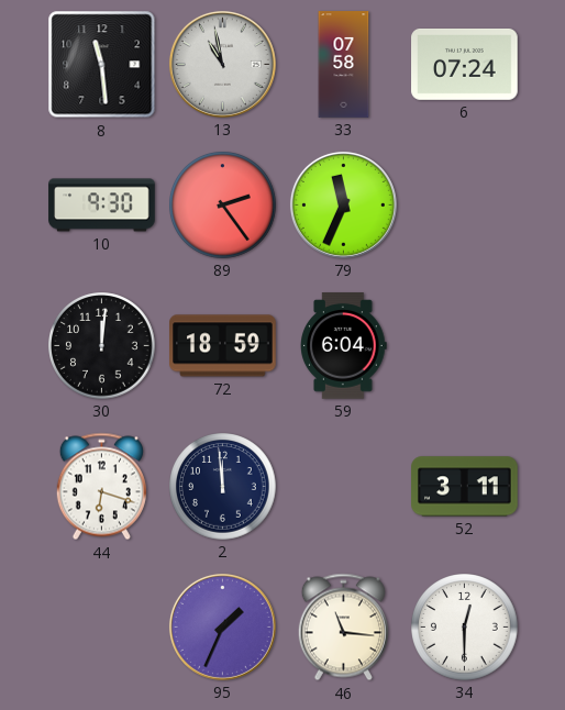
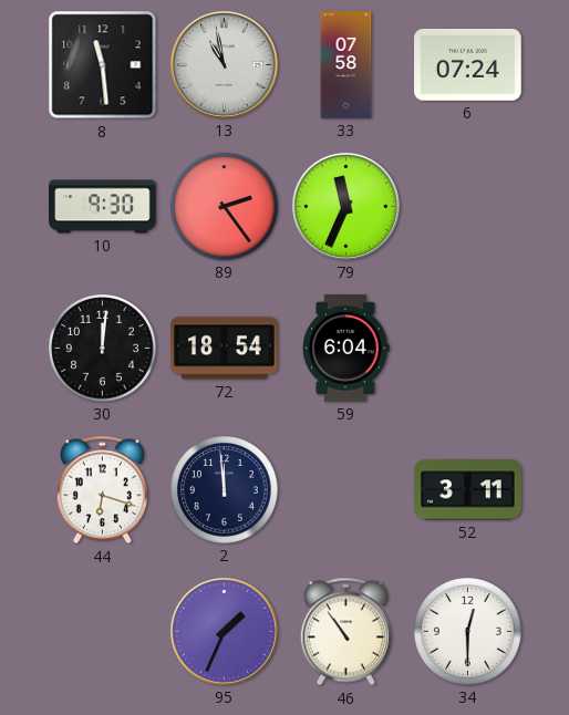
72: 18:59 -> 18:54
46: 11:16 -> 10:54
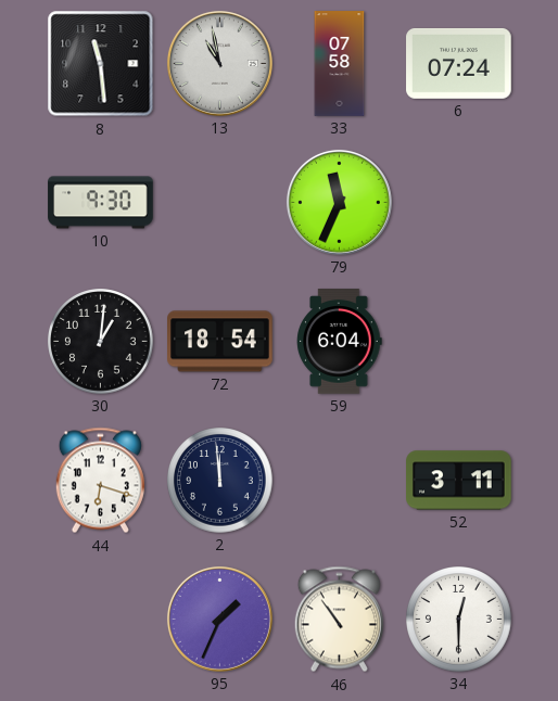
89: 2:24 -> none
30: 12:01 -> 1:01
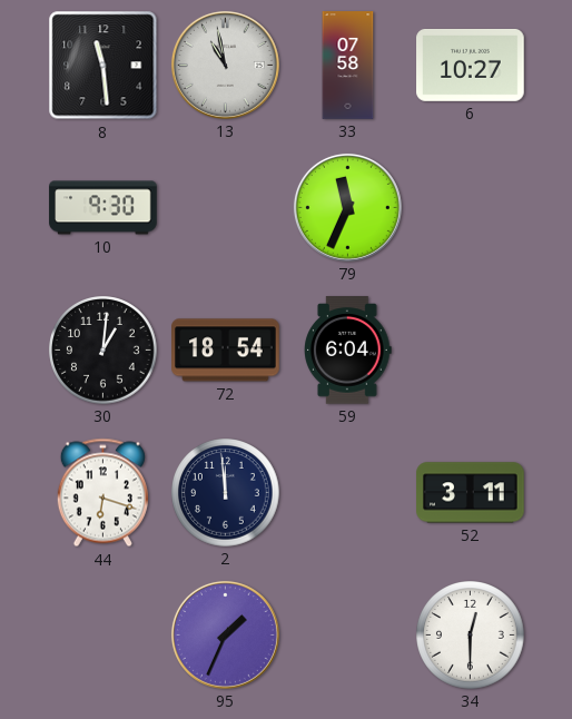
6: 07:24 -> 10:27
46: 10:54 -> none
